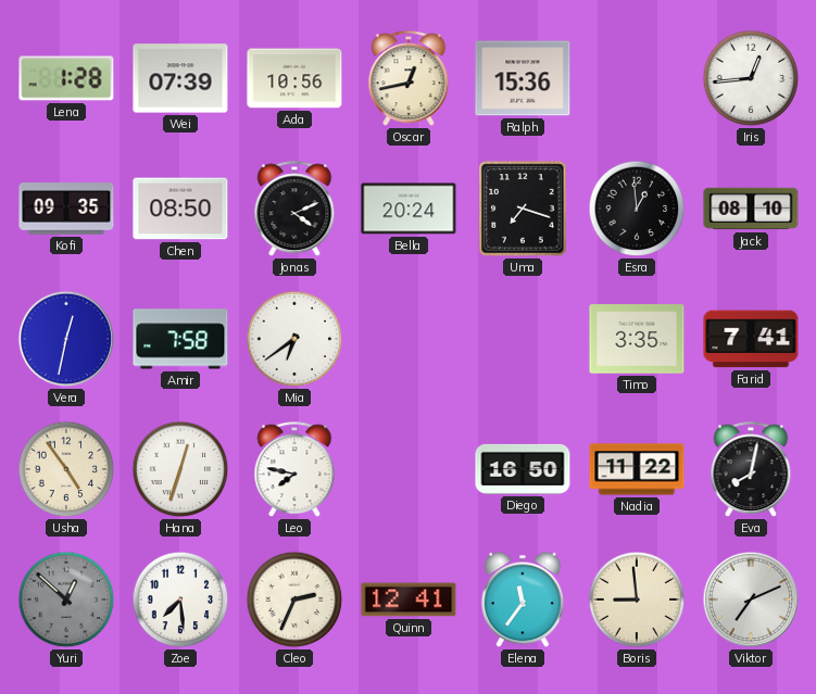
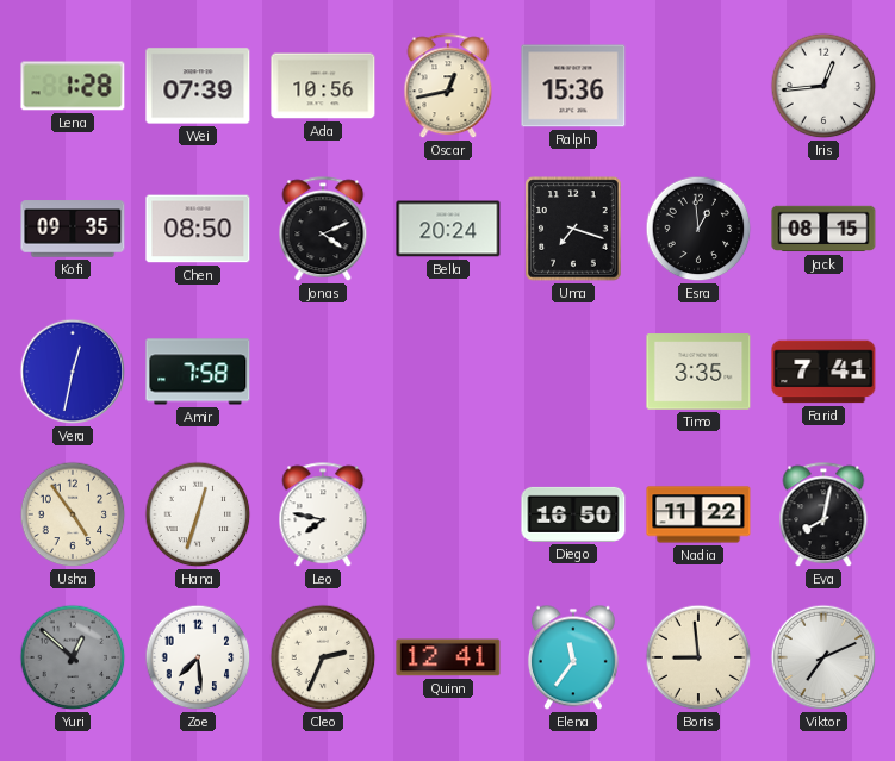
Jack: 08:10 -> 08:15
Mia: 6:39 -> none
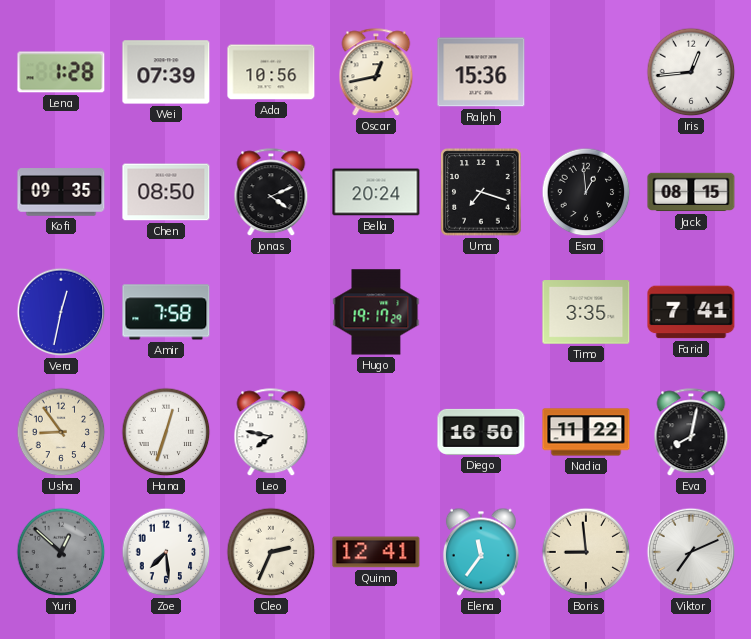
Hugo: none -> 19:17
Usha: 4:54 -> 8:54
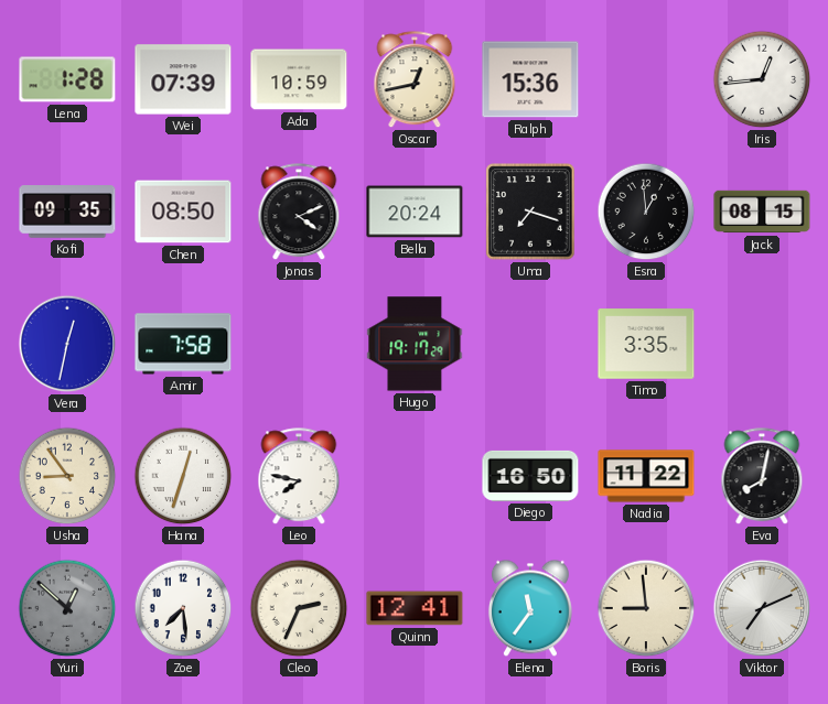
Ada: 10:56 -> 10:59
Farid: 7:41 -> none
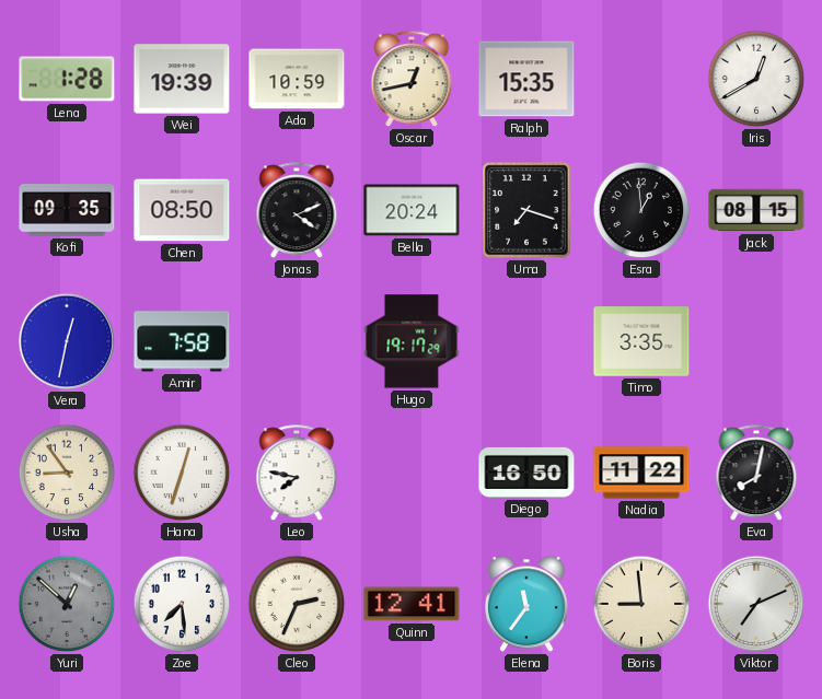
Wei: 07:39 -> 19:39
Ralph: 15:36 -> 15:35
Iris: 12:44 -> 12:40
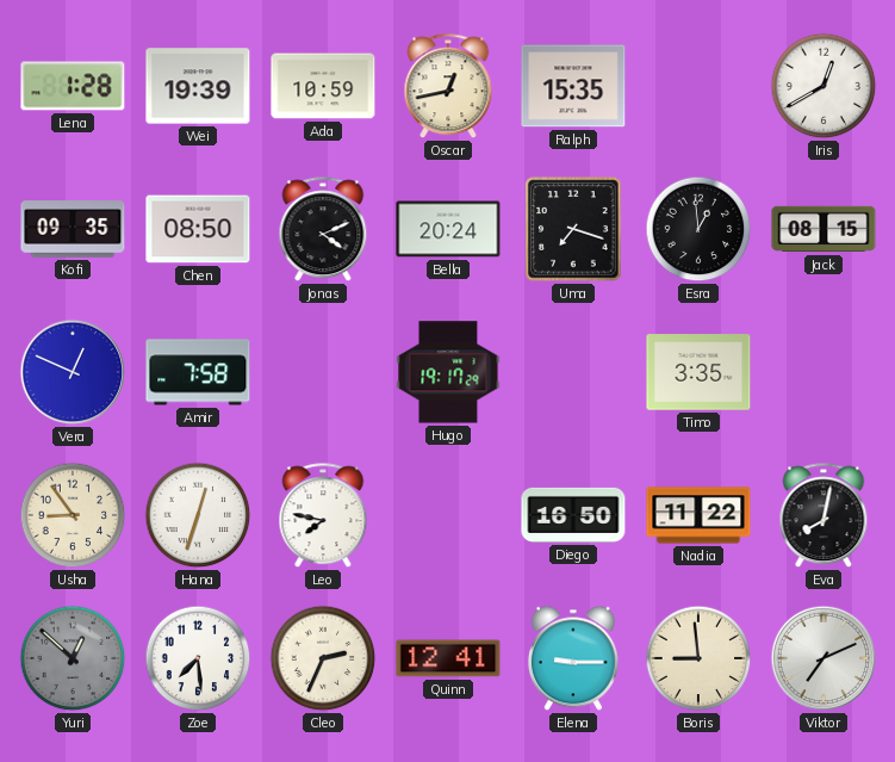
Vera: 12:32 -> 12:49
Elena: 11:36 -> 9:15
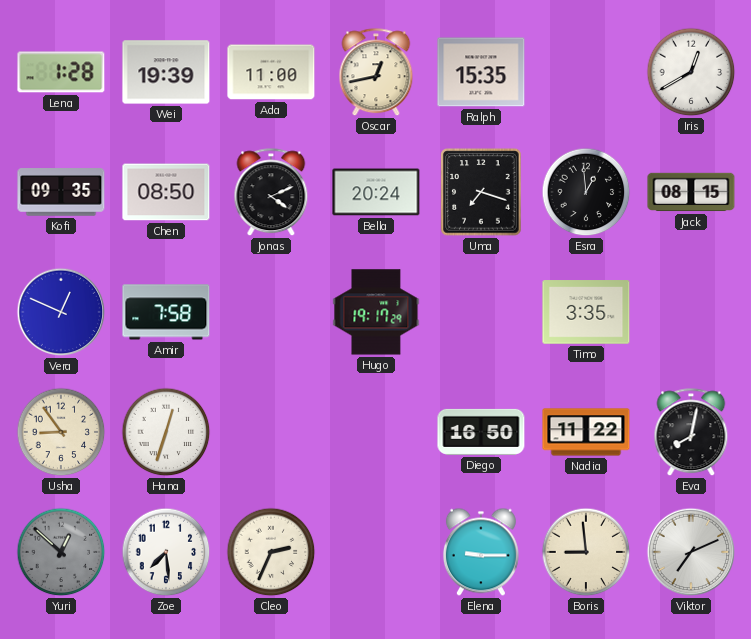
Ada: 10:59 -> 11:00
Leo: 7:47 -> none
Quinn: 12:41 -> none
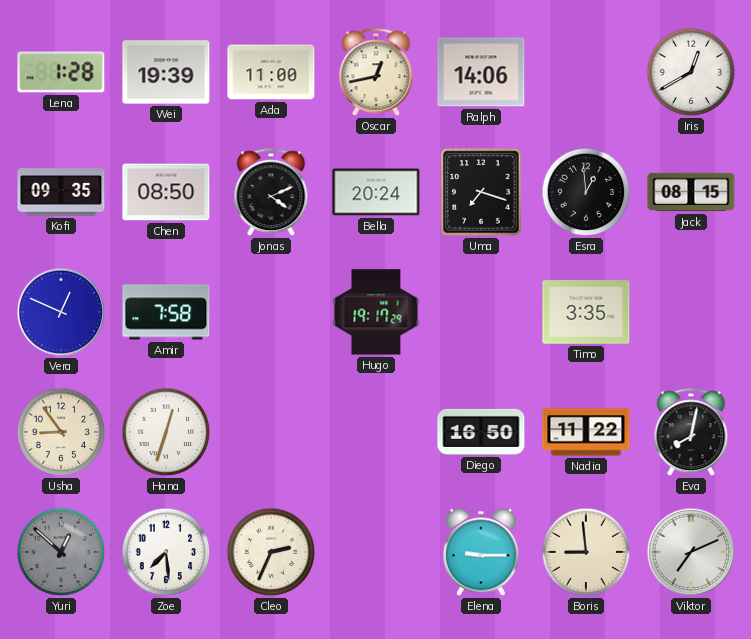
Ralph: 15:35 -> 14:06
